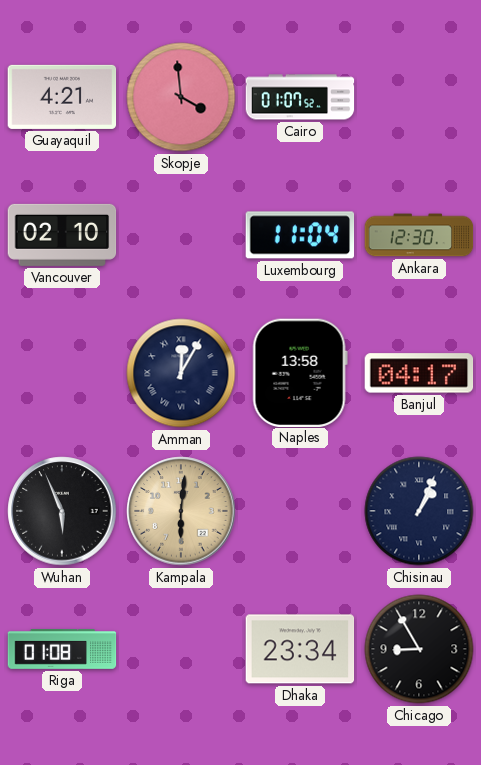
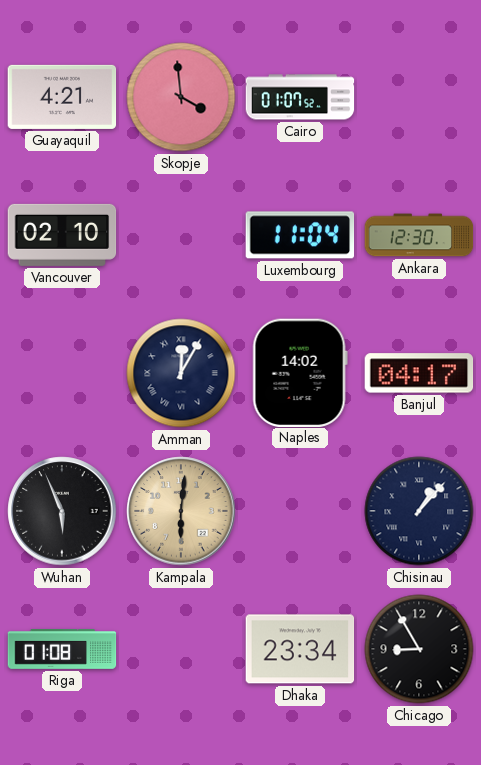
Naples: 13:58 -> 14:02
Chisinau: 1:04 -> 1:07
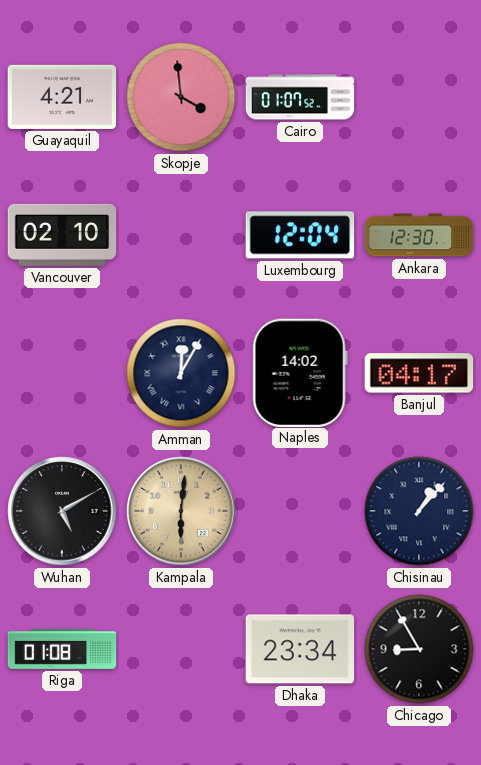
Luxembourg: 11:04 -> 12:04
Wuhan: 5:56 -> 5:10
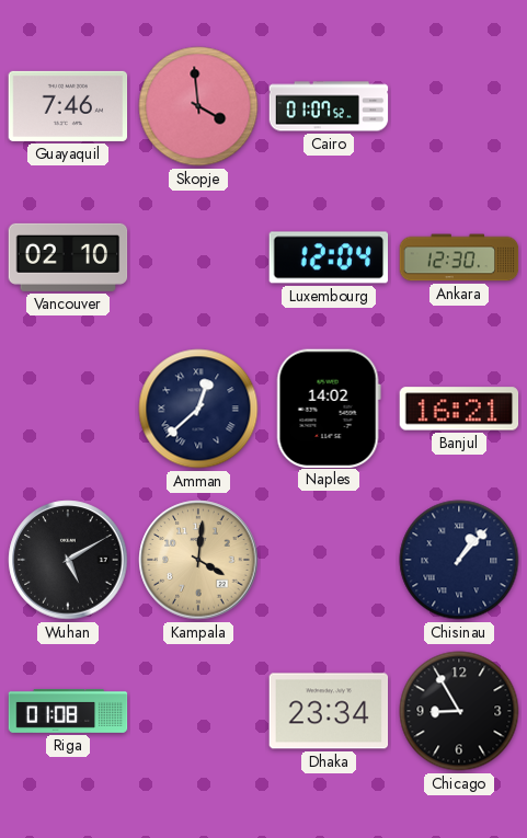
Guayaquil: 4:21 -> 7:46
Amman: 12:05 -> 12:38
Banjul: 04:17 -> 16:21
Kampala: 6:01 -> 4:01
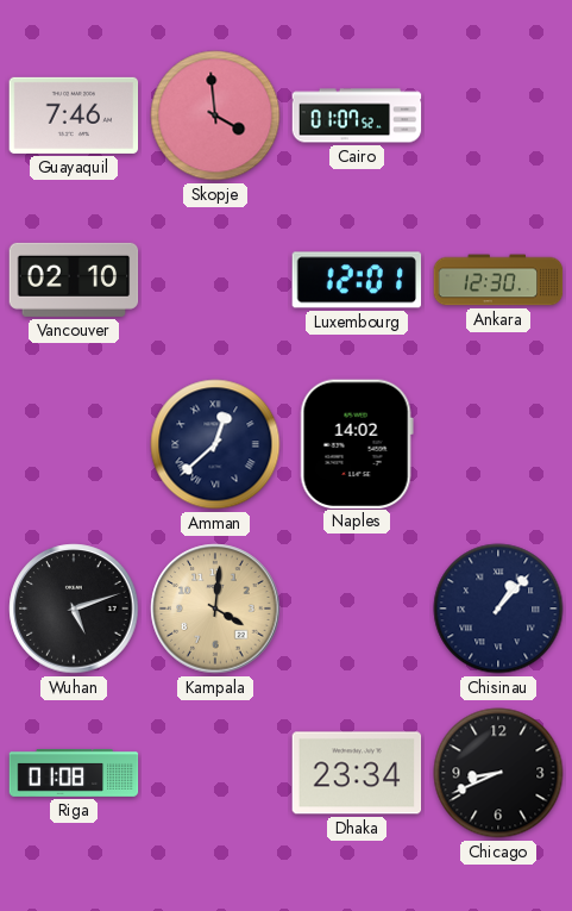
Luxembourg: 12:04 -> 12:01
Banjul: 16:21 -> none
Wuhan: 5:10 -> 5:12
Chicago: 8:55 -> 8:41
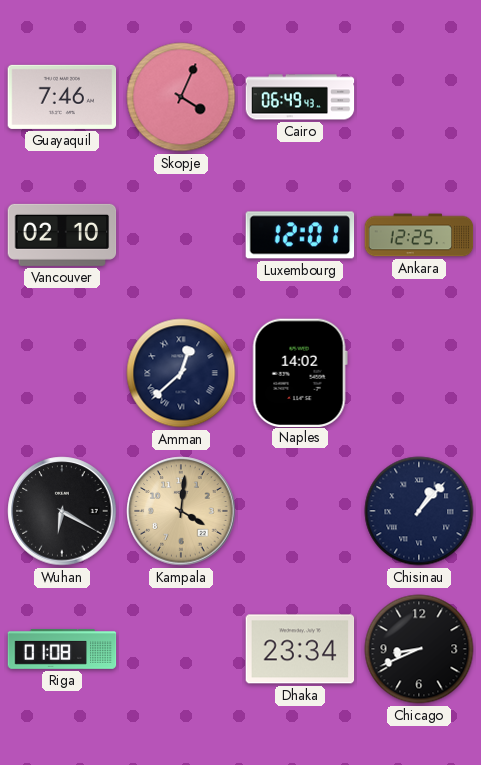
Skopje: 3:59 -> 4:04
Cairo: 01:07 -> 06:49
Ankara: 12:30 -> 12:25
Wuhan: 5:12 -> 6:20
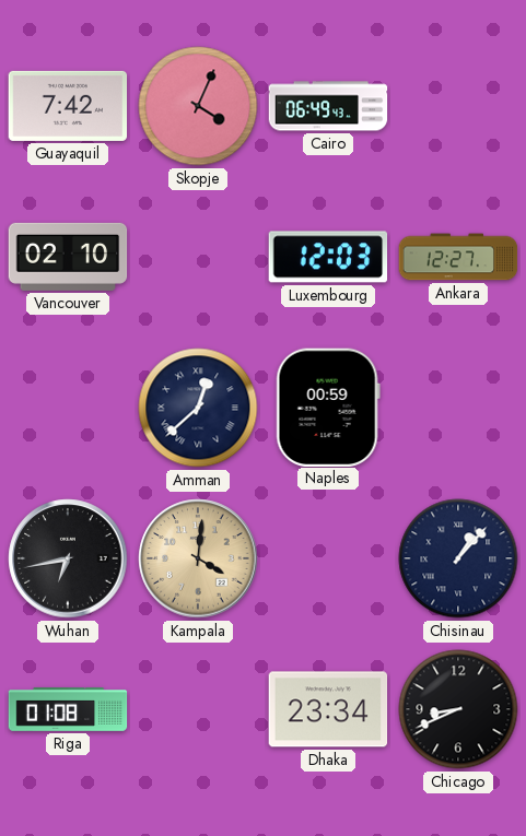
Guayaquil: 7:46 -> 7:42
Luxembourg: 12:01 -> 12:03
Ankara: 12:25 -> 12:27
Naples: 14:02 -> 00:59
Wuhan: 6:20 -> 6:43
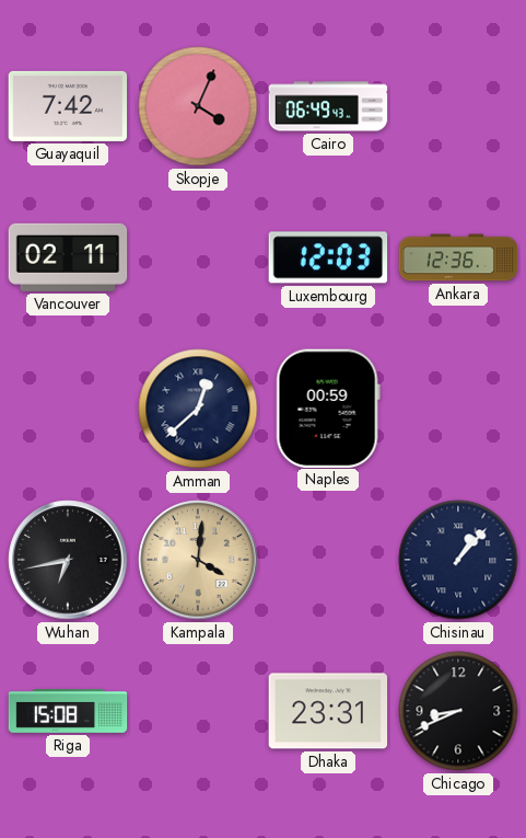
Vancouver: 02:10 -> 02:11
Ankara: 12:27 -> 12:36
Riga: 01:08 -> 15:08
Dhaka: 23:34 -> 23:31
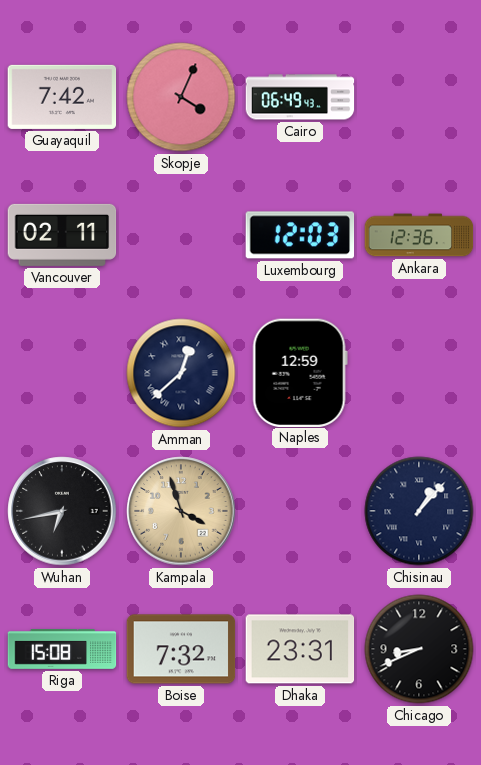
Naples: 00:59 -> 12:59
Kampala: 4:01 -> 3:57
Boise: none -> 7:32
